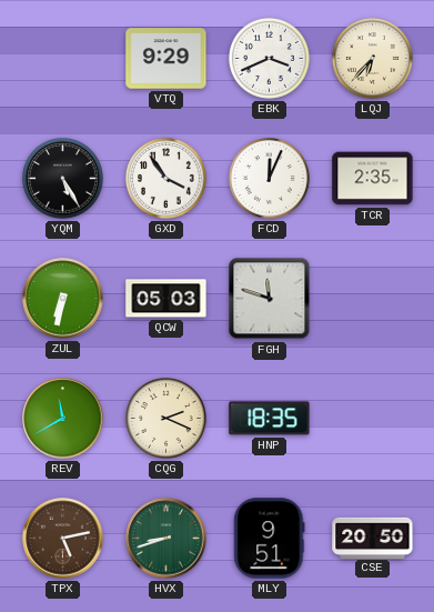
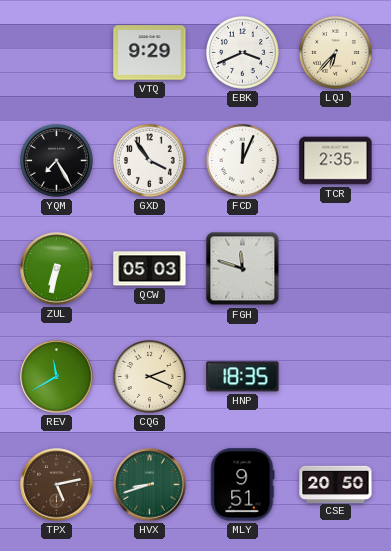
YQM: 5:25 -> 7:25
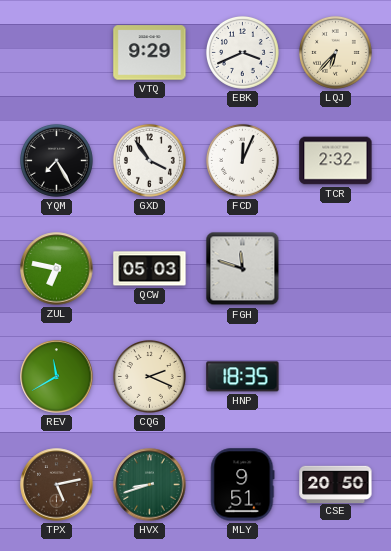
TCR: 2:35 -> 2:32
ZUL: 6:32 -> 6:47
